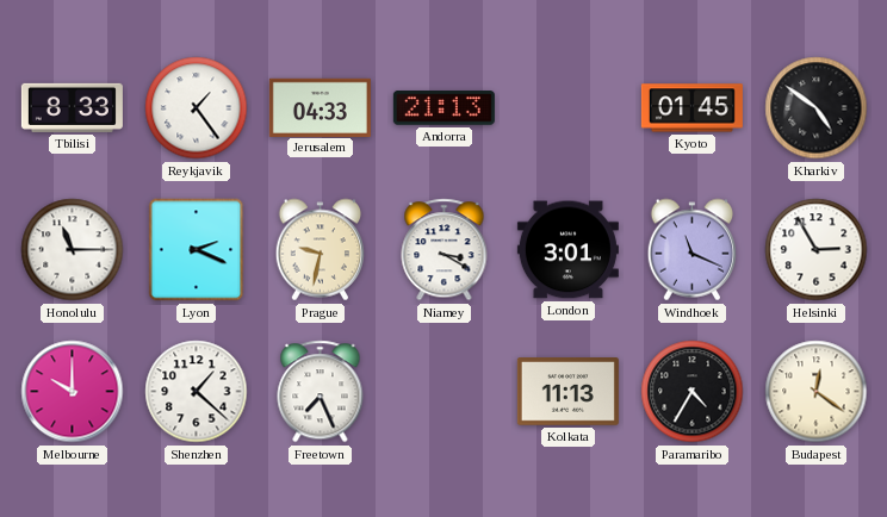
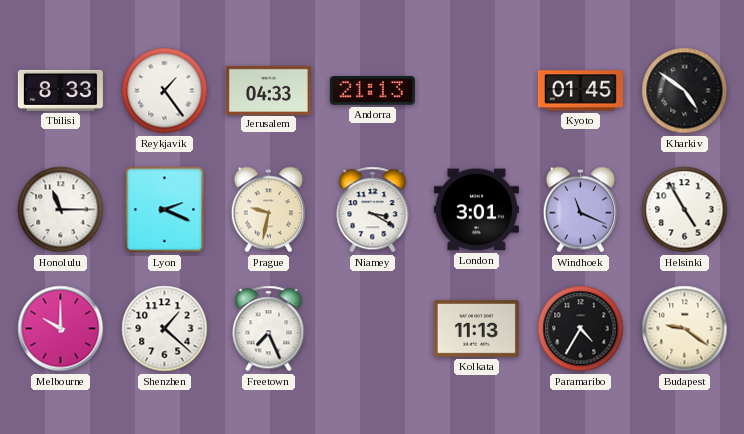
Helsinki: 2:55 -> 4:55
Budapest: 12:21 -> 9:21
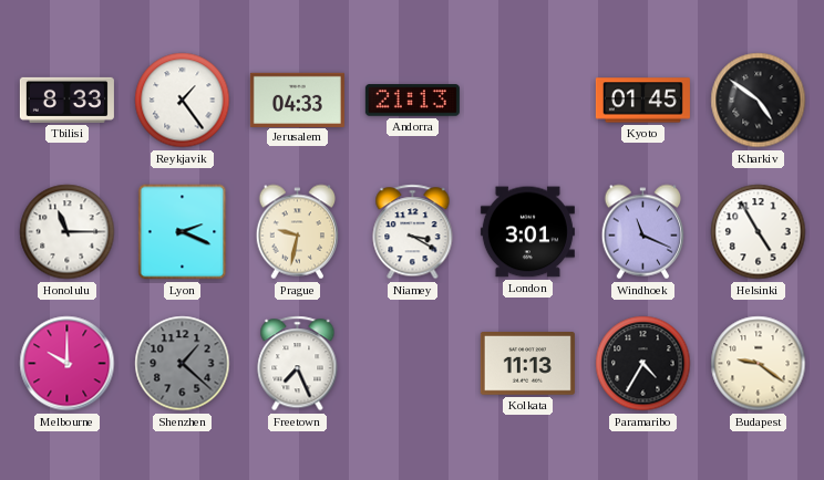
Shenzhen dial: white -> grey
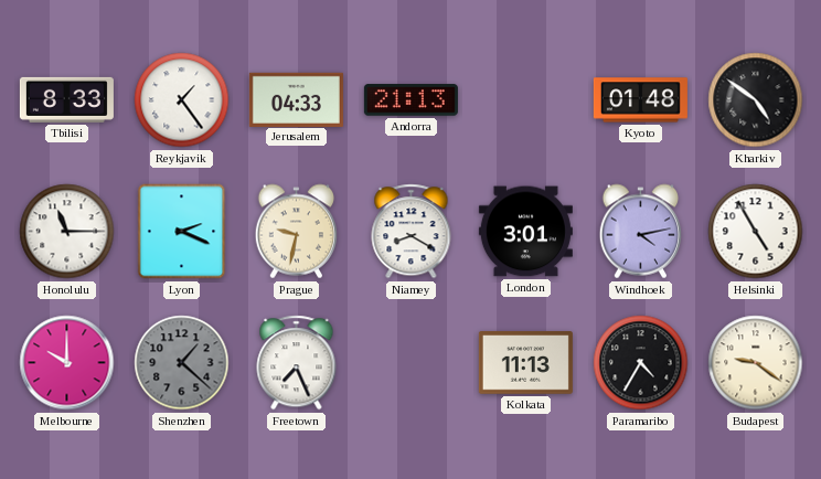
Kyoto: 01:45 -> 01:48
Niamey: 3:20 -> 8:20
Windhoek: 11:19 -> 4:13
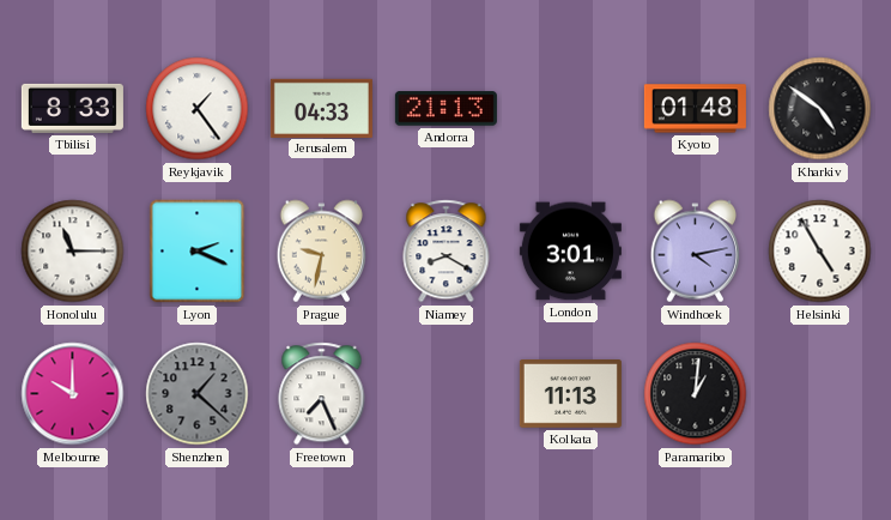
Paramaribo: 4:35 -> 1:01
Budapest: 9:21 -> none
